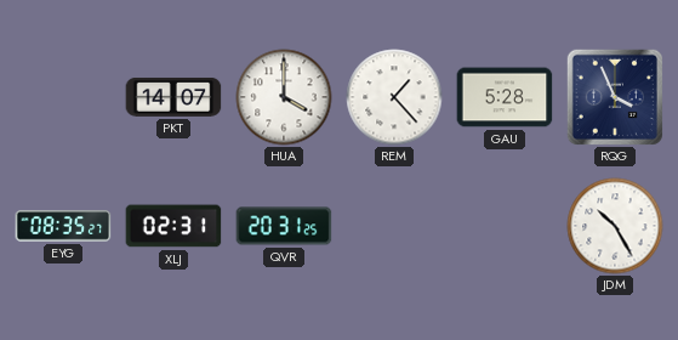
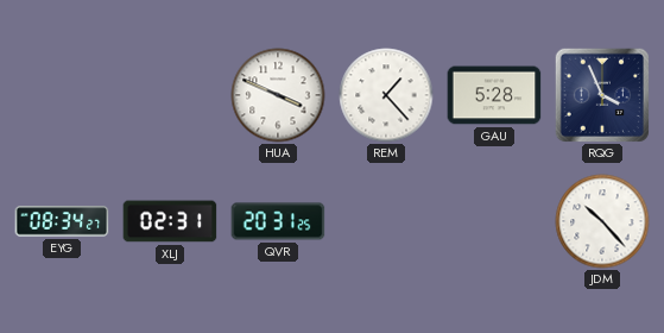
PKT: 14:07 -> none
HUA: 4:00 -> 3:49
EYG: 08:35 -> 08:34
JDM: 10:25 -> 10:23
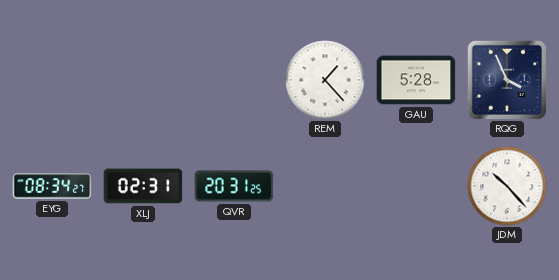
HUA: 3:49 -> none
